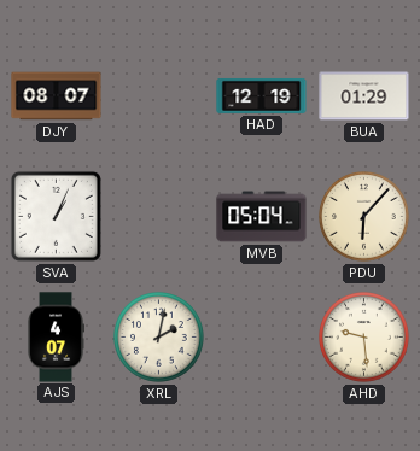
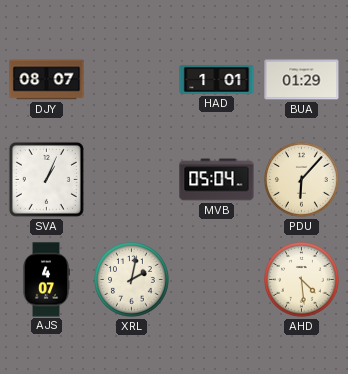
HAD: 12:19 -> 1:01
AHD: 9:29 -> 4:29
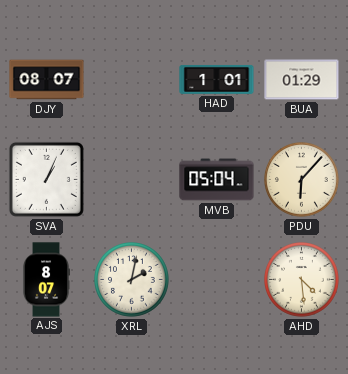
AJS: 4:07 -> 8:07
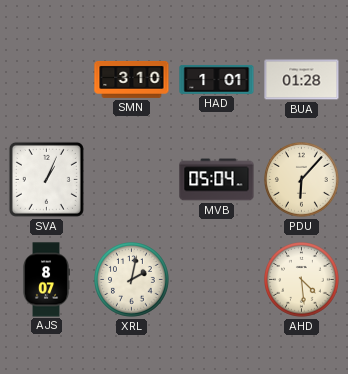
DJY: 08:07 -> none
SMN: none -> 3:10
BUA: 01:29 -> 01:28
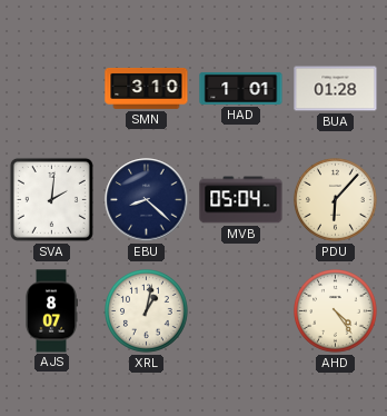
SVA: 1:04 -> 2:01
EBU: none -> 8:22
XRL: 2:02 -> 1:02
AHD: 4:29 -> 4:24
